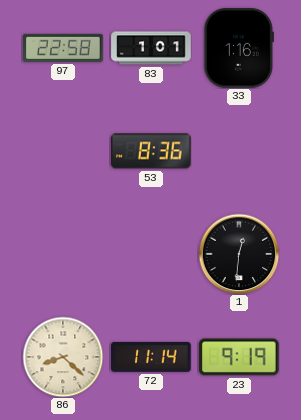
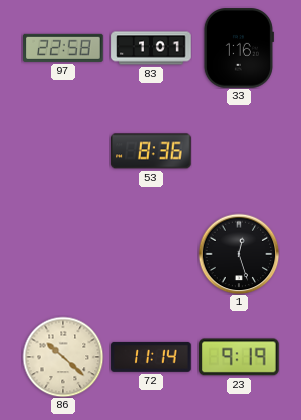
1: 12:31 -> 12:27
86: 8:22 -> 10:22
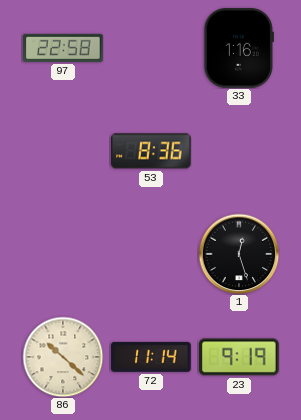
83: 1:01 -> none
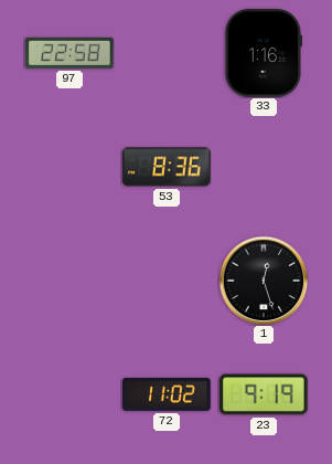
86: 10:22 -> none
72: 11:14 -> 11:02
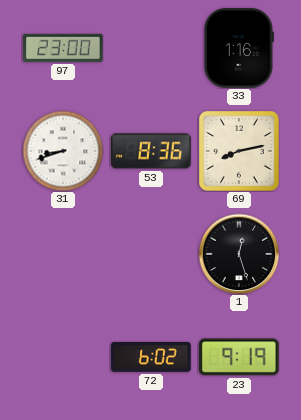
97: 22:58 -> 23:00
31: none -> 8:42
69: none -> 8:13
72: 11:02 -> 6:02
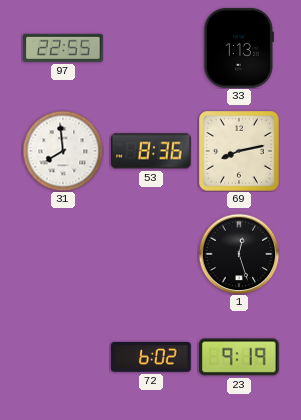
97: 23:00 -> 22:55
33: 1:16 -> 1:13
31: 8:42 -> 7:59
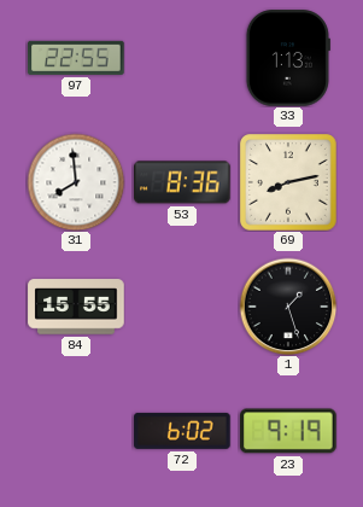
84: none -> 15:55
1: 12:27 -> 1:27
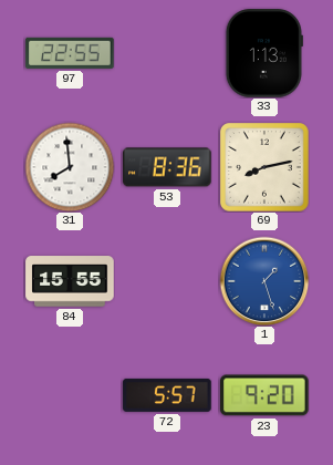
1 dial: black -> blue
72: 6:02 -> 5:57
23: 9:19 -> 9:20
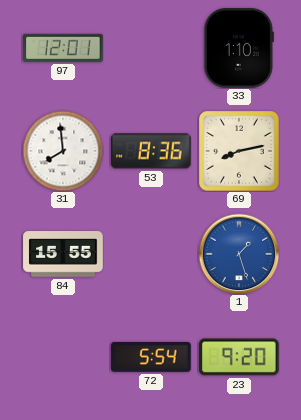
97: 22:55 -> 12:01
33: 1:13 -> 1:10
72: 5:57 -> 5:54
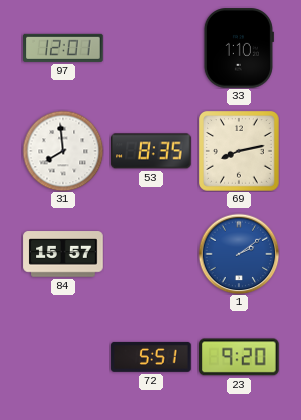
53: 8:36 -> 8:35
84: 15:55 -> 15:57
1: 1:27 -> 2:09
72: 5:54 -> 5:51
